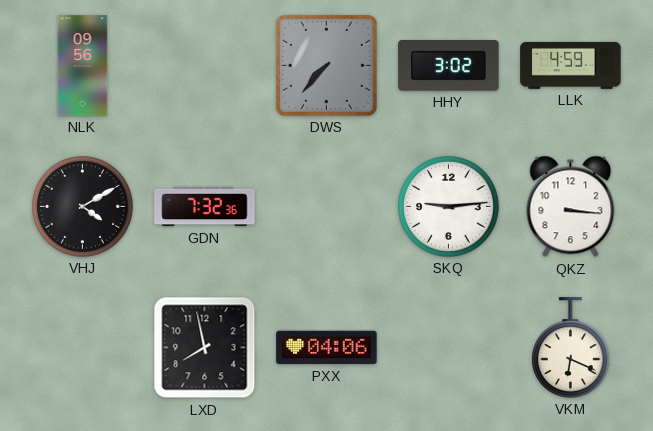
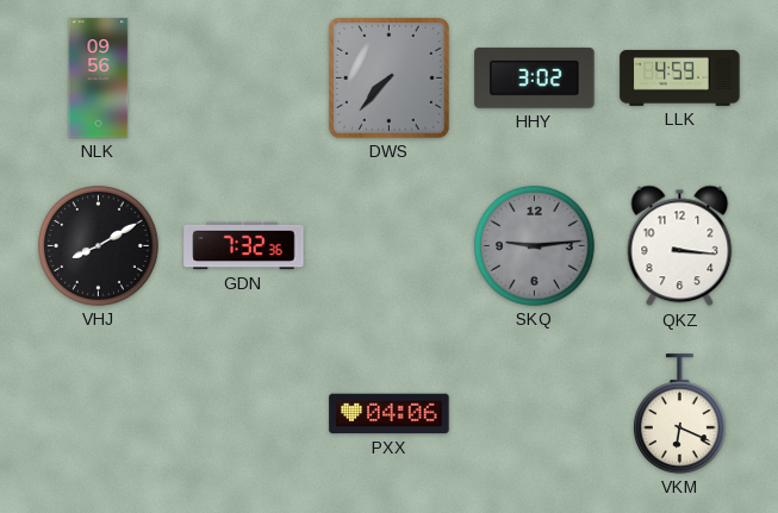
VHJ: 4:10 -> 8:10
SKQ dial: white -> grey
LXD: 7:58 -> none
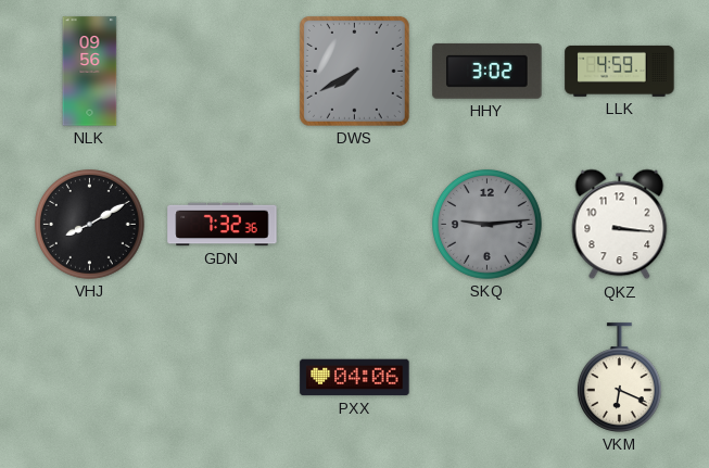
DWS: 7:37 -> 7:40
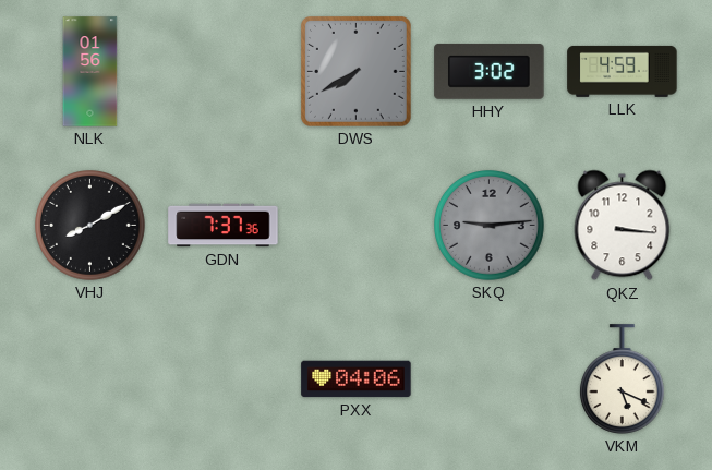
NLK: 09:56 -> 01:56
GDN: 7:32 -> 7:37
VKM: 6:19 -> 5:19
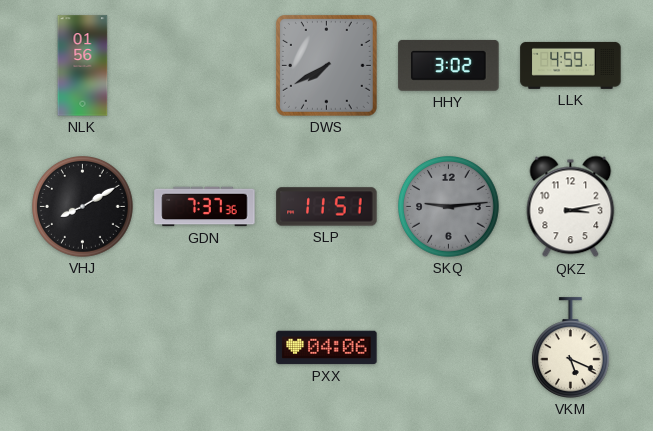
SLP: none -> 11:51
QKZ: 3:16 -> 3:13
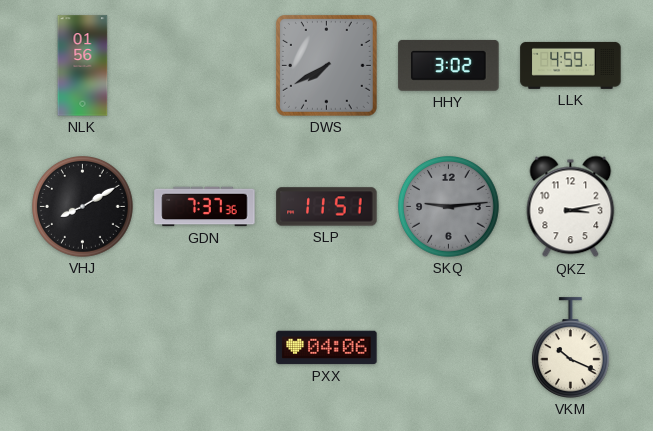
VKM: 5:19 -> 10:19
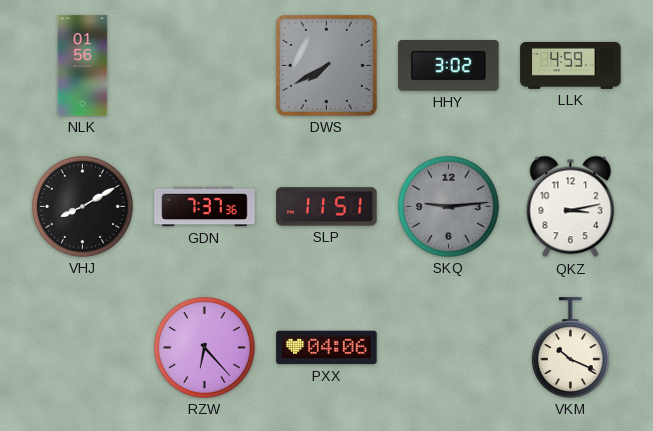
RZW: none -> 6:23
